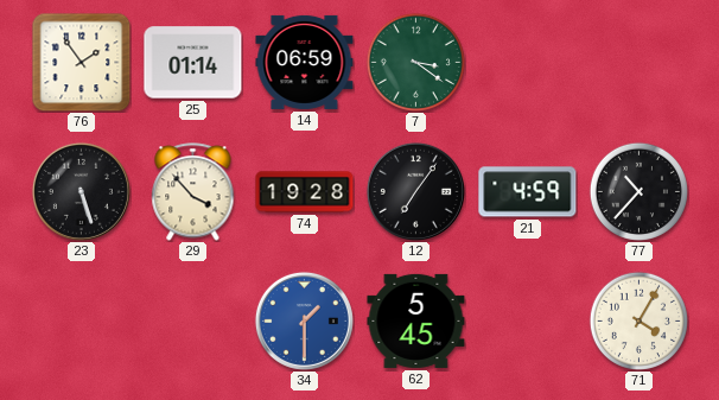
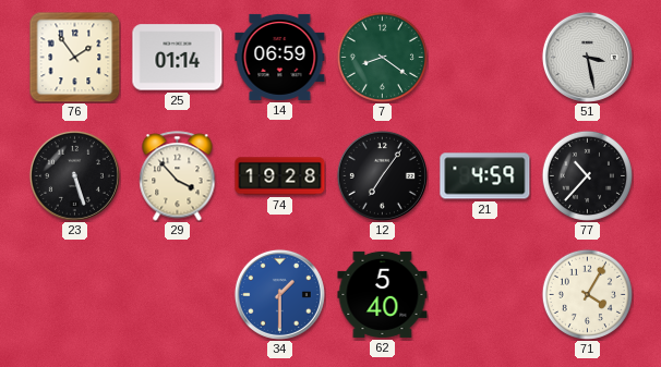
7: 3:21 -> 8:21
51: none -> 3:28
62: 5:45 -> 5:40
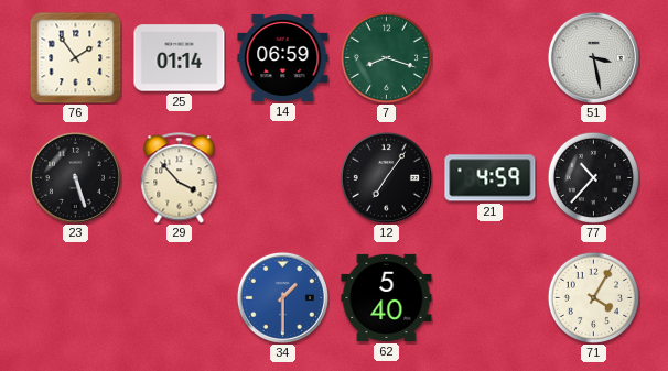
7: 8:21 -> 8:18
74: 19:28 -> none
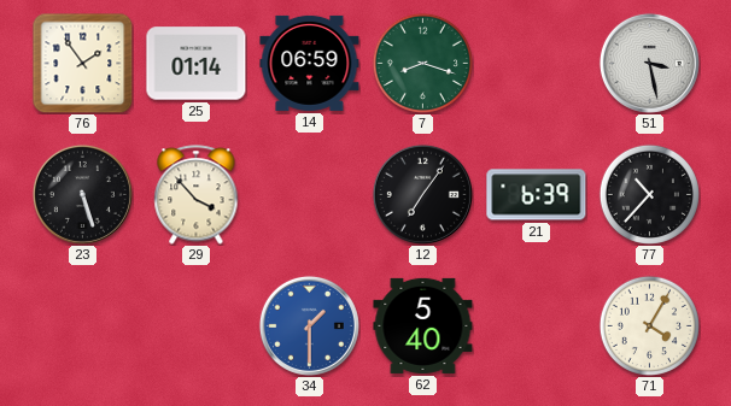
21: 4:59 -> 6:39
